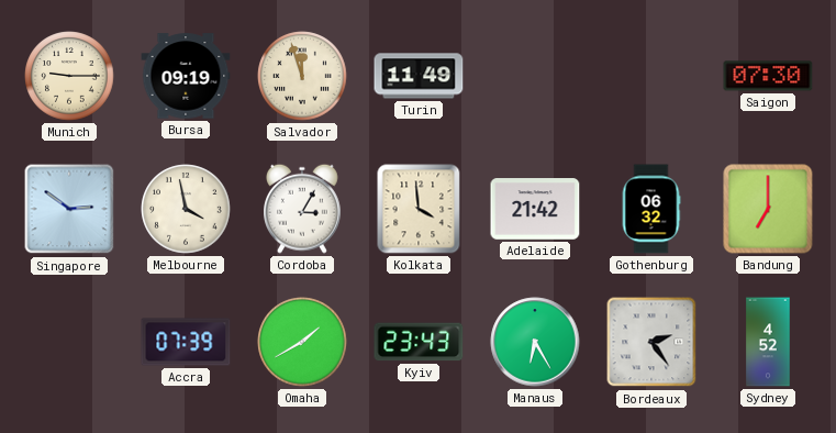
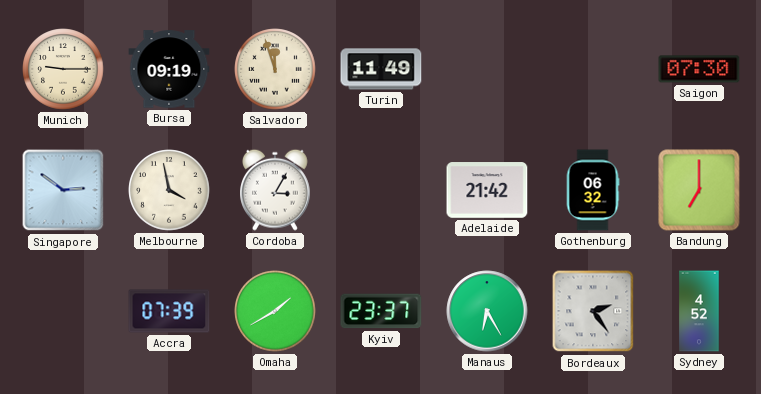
Kolkata: 3:59 -> none
Kyiv: 23:43 -> 23:37
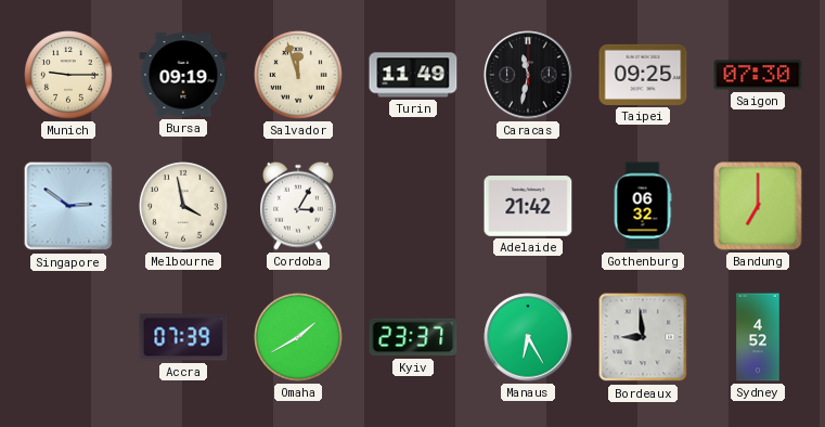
Caracas: none -> 11:32
Taipei: none -> 09:25
Bordeaux: 2:24 -> 8:59
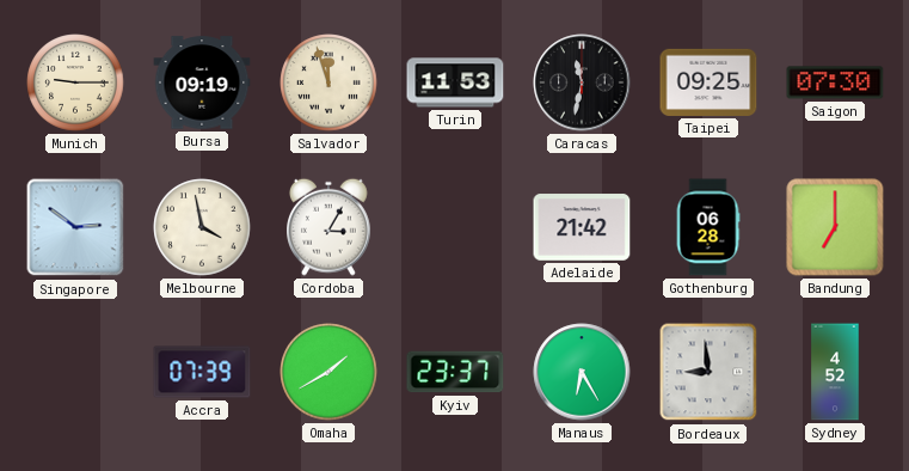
Turin: 11:49 -> 11:53
Gothenburg: 06:32 -> 06:28
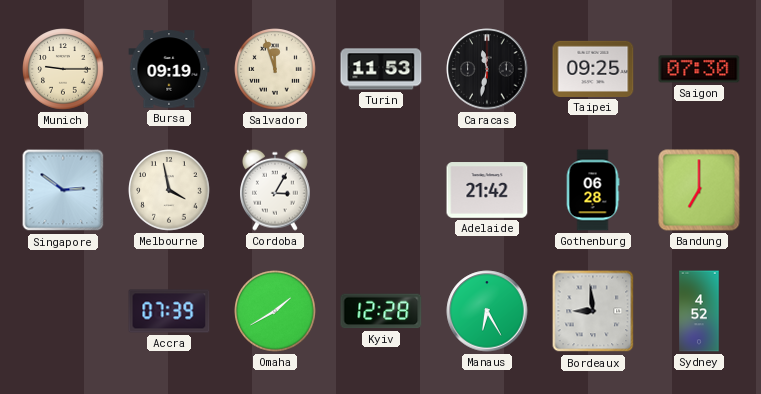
Kyiv: 23:37 -> 12:28
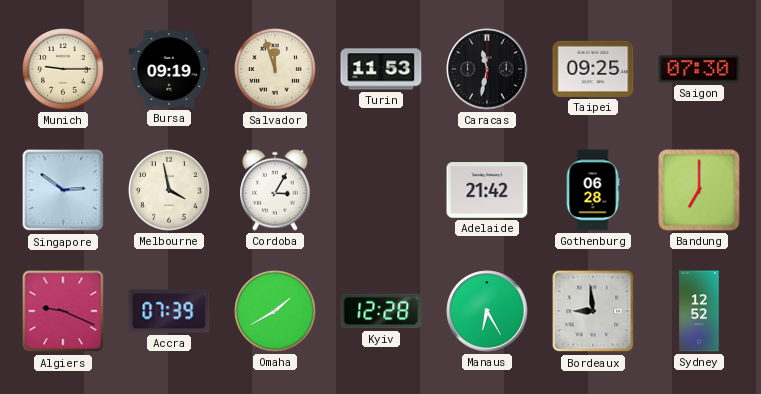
Algiers: none -> 9:19
Sydney: 4:52 -> 12:52
